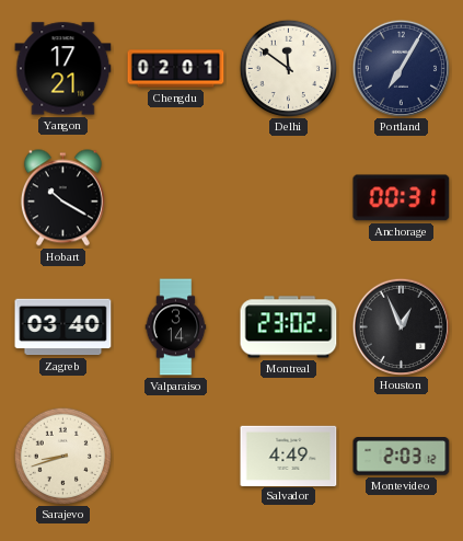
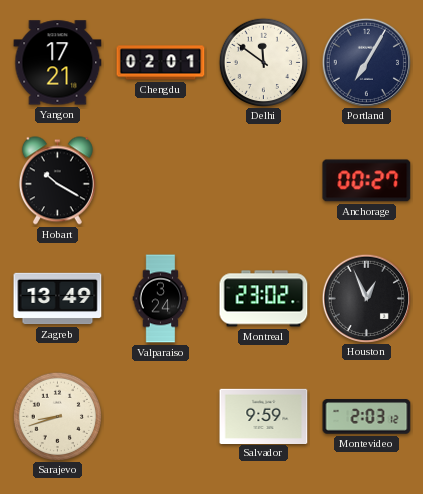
Anchorage: 00:31 -> 00:27
Zagreb: 03:40 -> 13:49
Valparaiso: 3:14 -> 3:24
Salvador: 4:49 -> 9:59
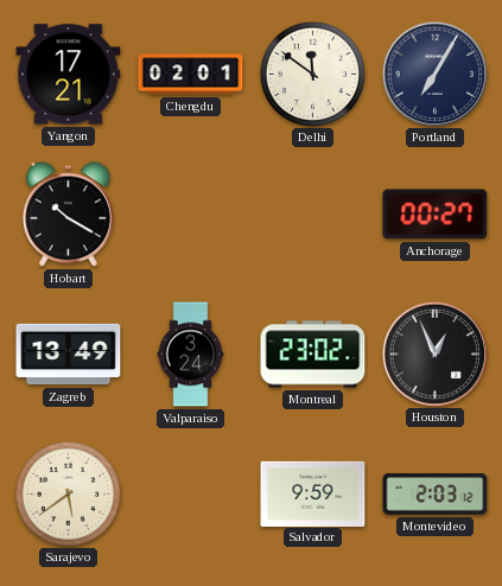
Sarajevo: 8:42 -> 5:39
